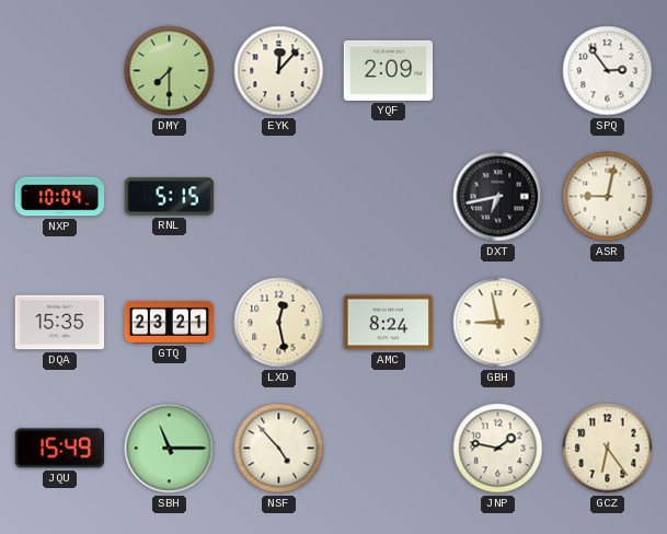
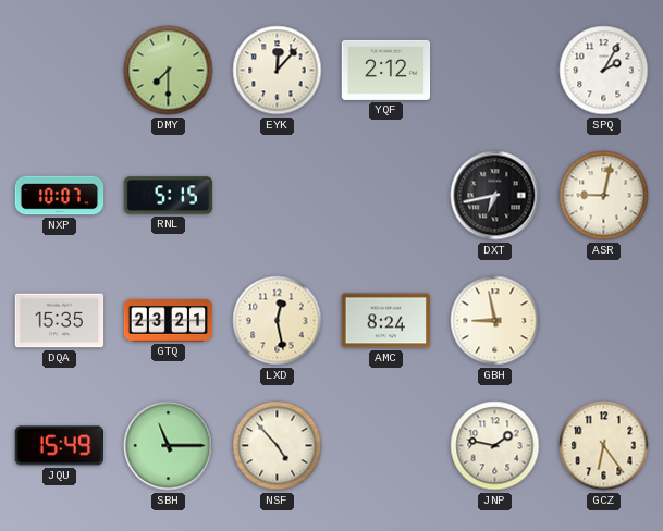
YQF: 2:09 -> 2:12
SPQ: 2:54 -> 2:05
NXP: 10:04 -> 10:07
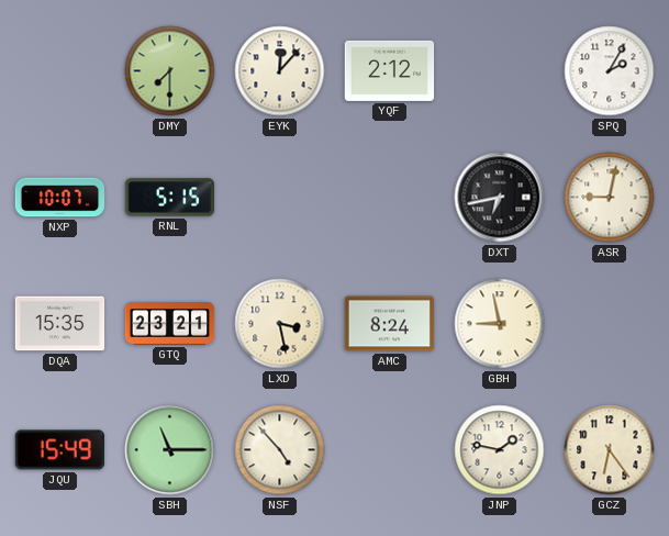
LXD: 12:28 -> 3:28
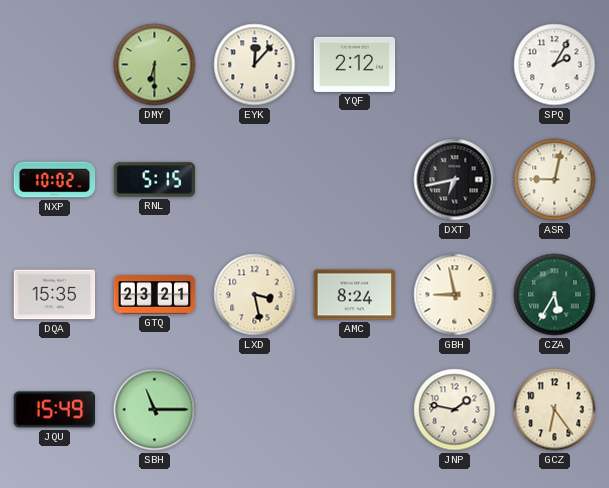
DMY: 7:30 -> 6:30
NXP: 10:07 -> 10:02
CZA: none -> 5:35
NSF: 4:53 -> none
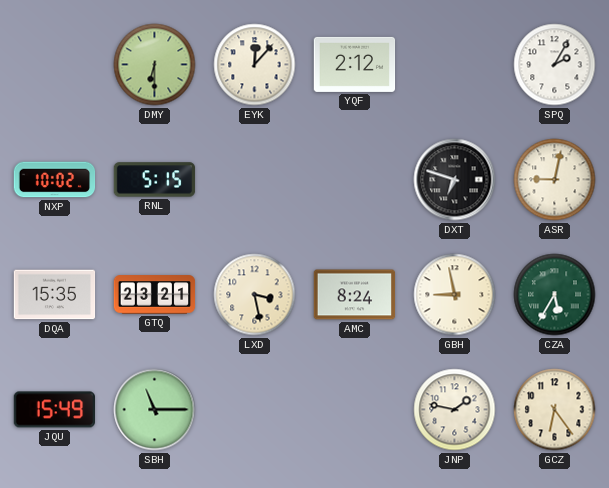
DXT: 6:43 -> 6:48
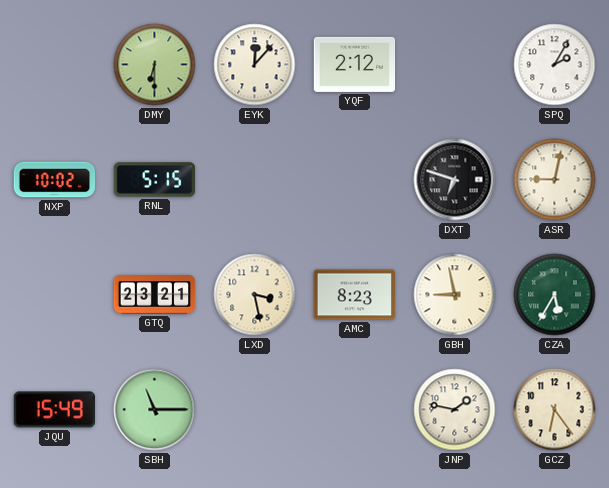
DQA: 15:35 -> none
AMC: 8:24 -> 8:23
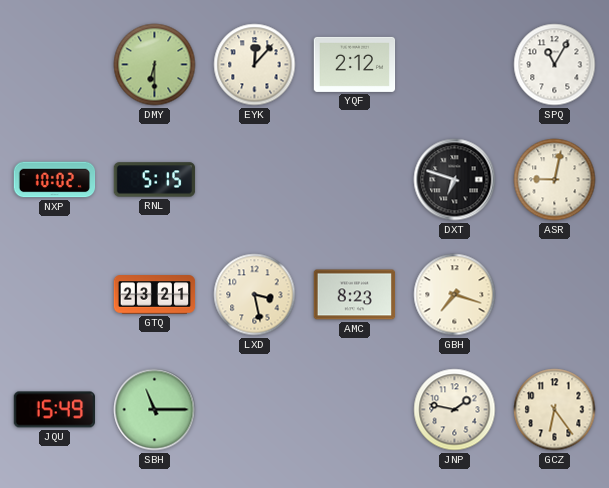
SPQ: 2:05 -> 11:05
GBH: 8:58 -> 7:18
CZA: 5:35 -> none
